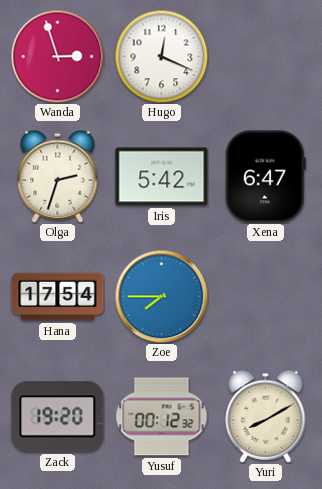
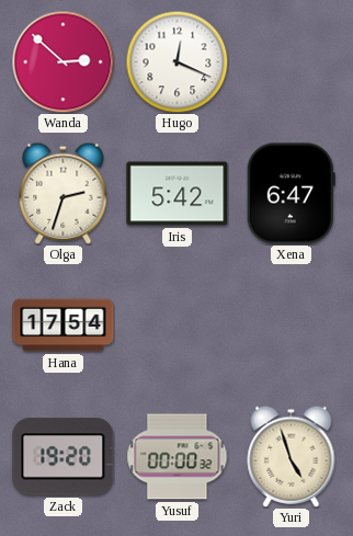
Wanda: 2:57 -> 2:52
Zoe: 7:45 -> none
Yusuf: 00:12 -> 00:00
Yuri: 8:10 -> 4:57
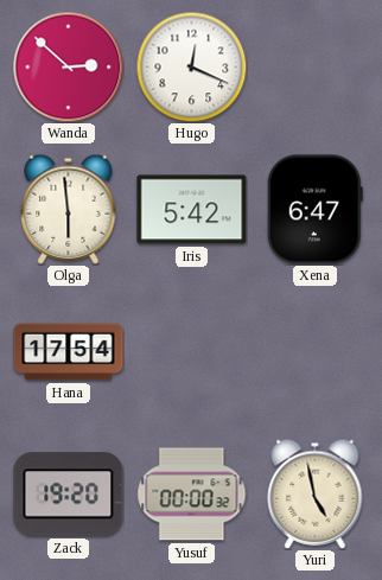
Olga: 2:33 -> 5:59
Yuri: 4:57 -> 4:58
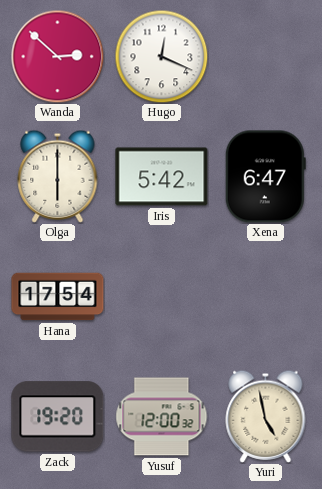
Olga: 5:59 -> 6:00
Yusuf: 00:00 -> 12:00
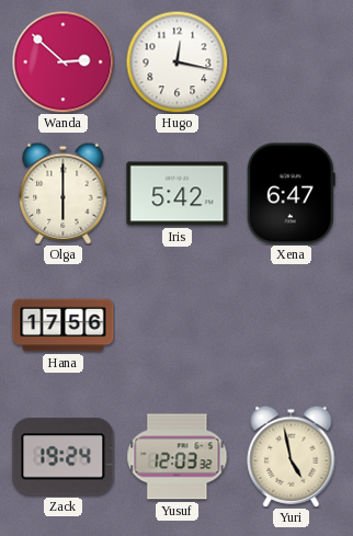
Hugo: 12:19 -> 12:17
Hana: 17:54 -> 17:56
Zack: 19:20 -> 19:24
Yusuf: 12:00 -> 12:03
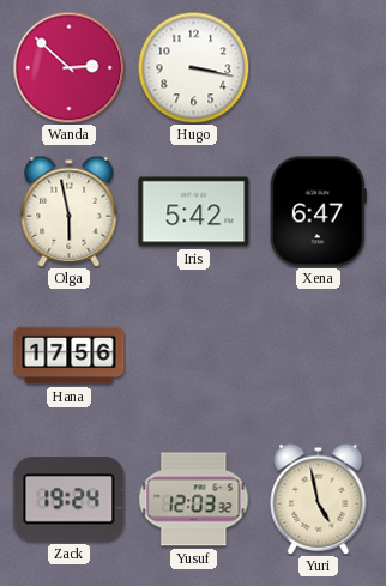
Hugo: 12:17 -> 3:17
Olga: 6:00 -> 5:58
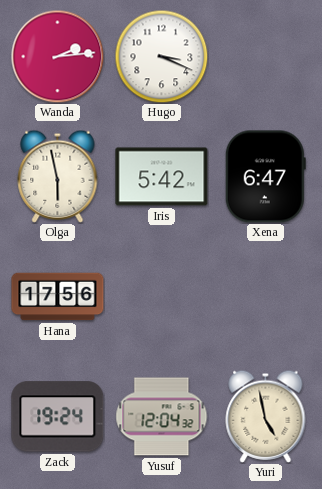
Wanda: 2:52 -> 2:14
Hugo: 3:17 -> 3:19
Yusuf: 12:03 -> 12:04
